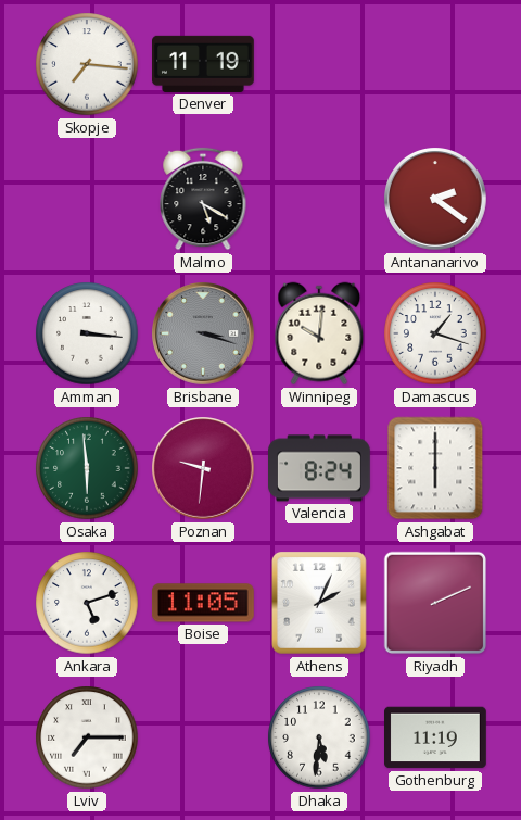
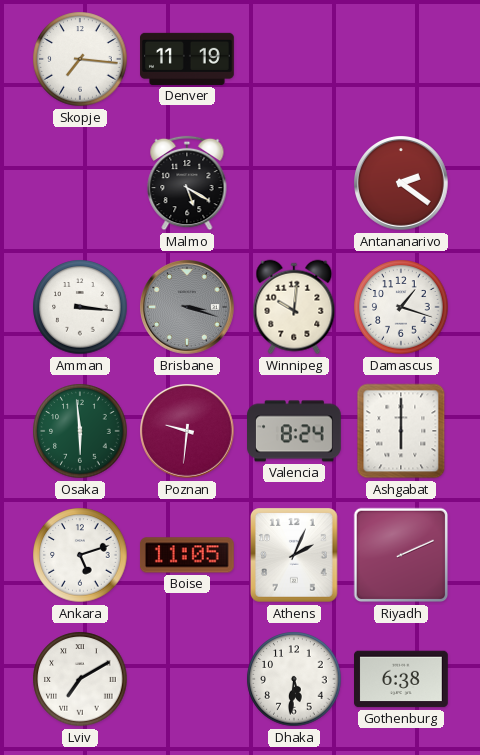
Lviv: 7:15 -> 7:10
Gothenburg: 11:19 -> 6:38
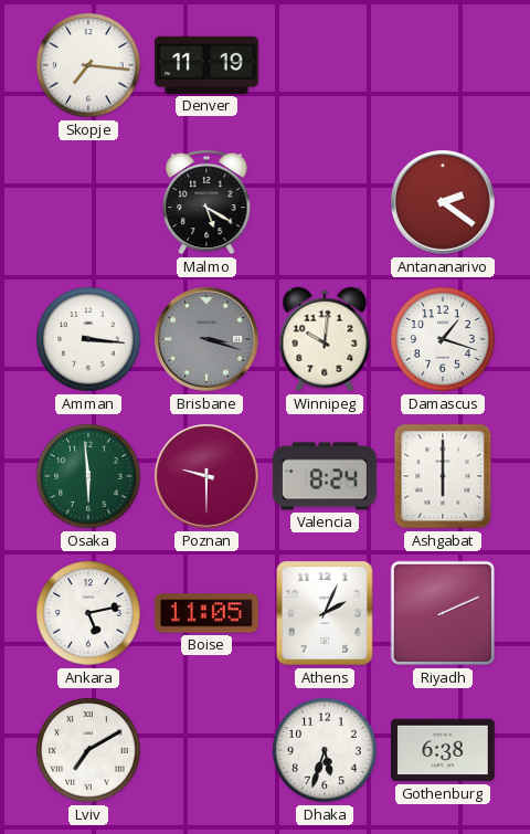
Poznan: 9:31 -> 9:30
Ankara: 5:12 -> 5:13
Dhaka: 5:31 -> 5:33
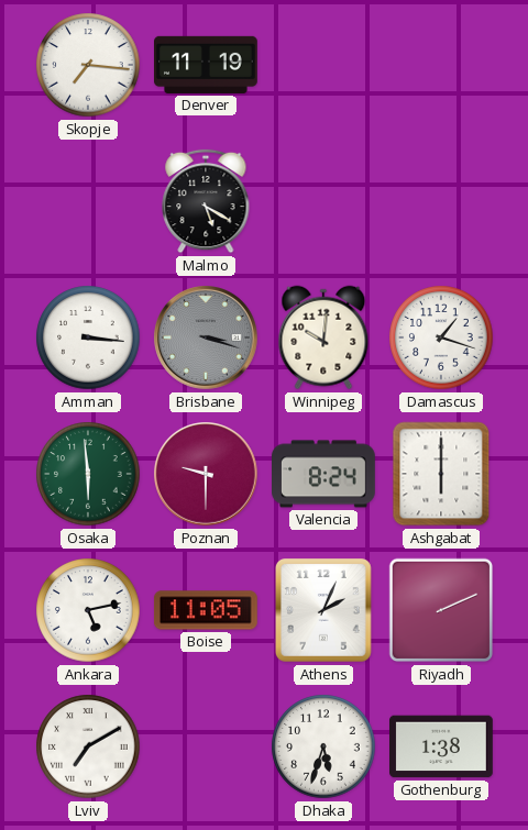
Antananarivo: 2:21 -> none
Gothenburg: 6:38 -> 1:38
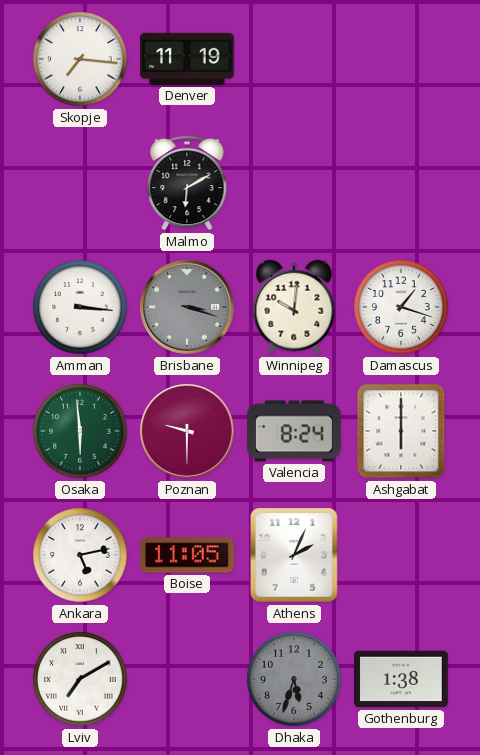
Malmo: 5:20 -> 6:10
Riyadh: 2:11 -> none
Dhaka dial: white -> grey
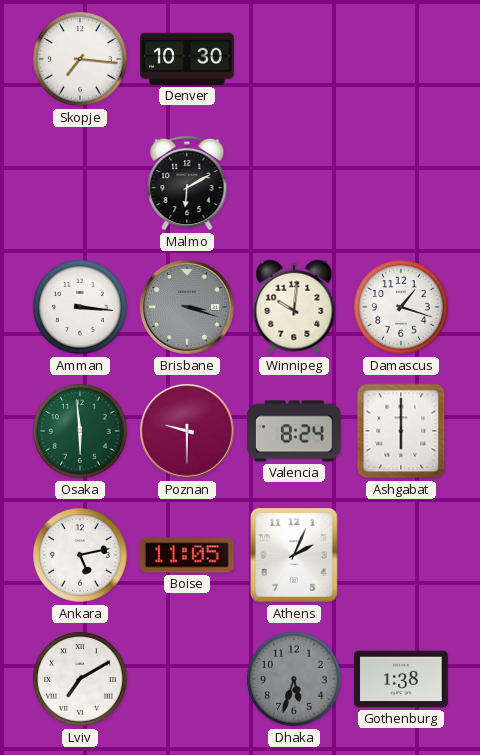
Denver: 11:19 -> 10:30
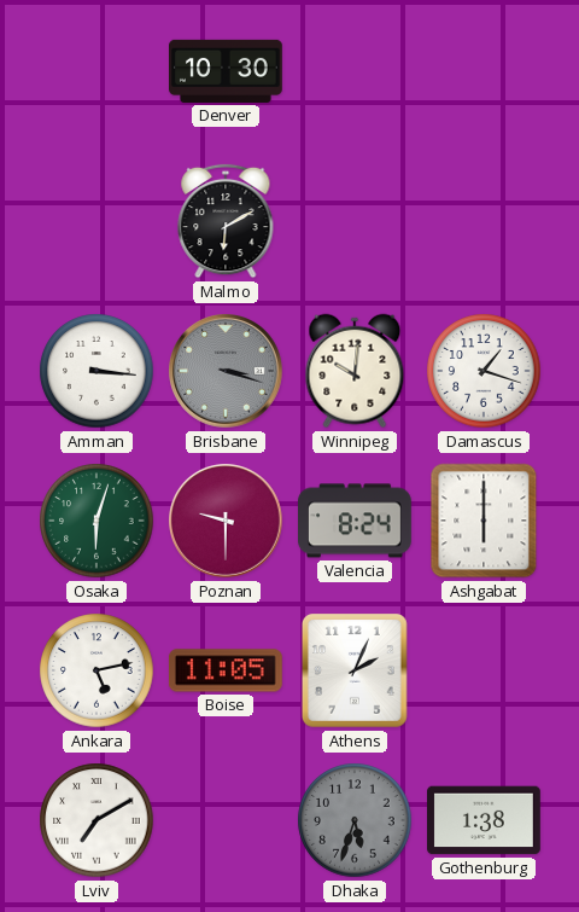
Skopje: 7:16 -> none
Osaka: 5:59 -> 6:03
